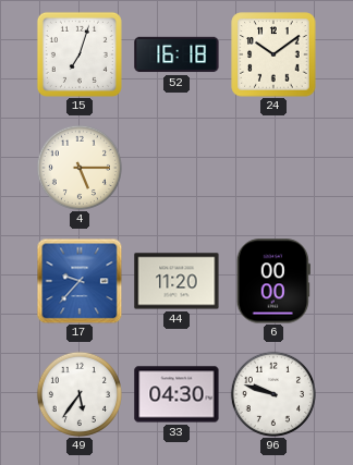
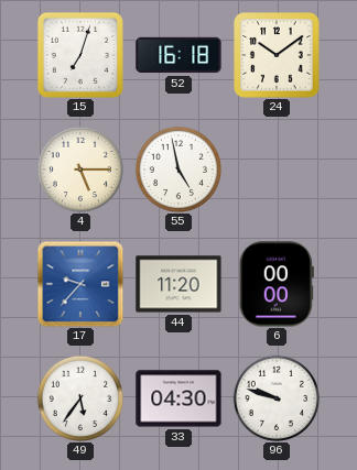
55: none -> 4:58
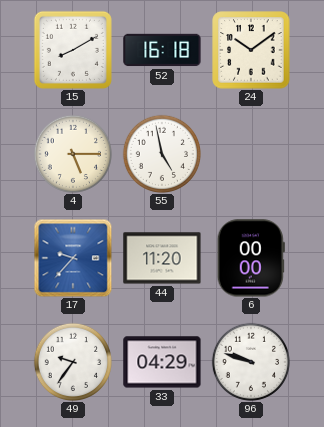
15: 7:03 -> 8:10
49: 5:36 -> 9:36
33: 04:30 -> 04:29
